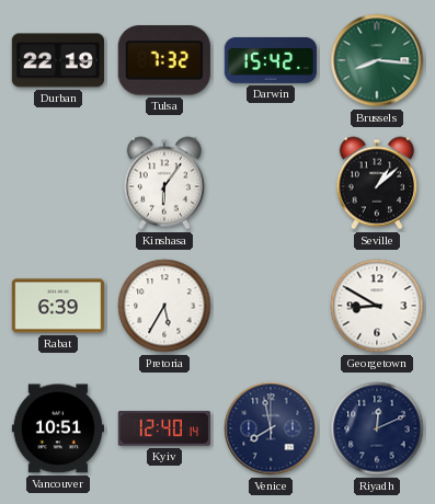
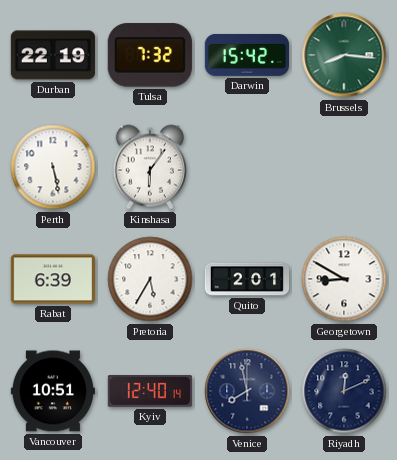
Perth: none -> 5:28
Seville: 1:08 -> none
Quito: none -> 2:01
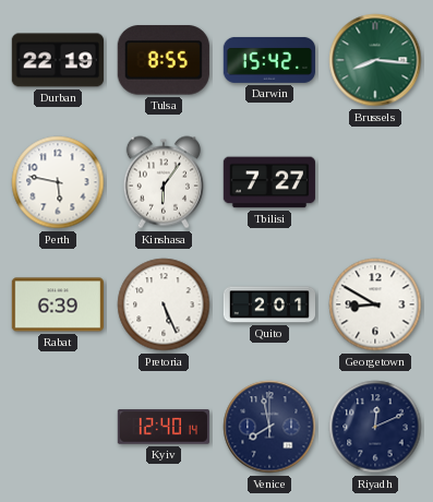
Tulsa: 7:32 -> 8:55
Perth: 5:28 -> 5:47
Tbilisi: none -> 7:27
Pretoria: 5:35 -> 5:26
Vancouver: 10:51 -> none
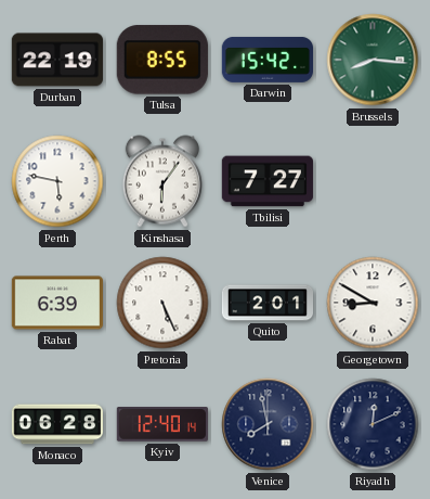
Monaco: none -> 06:28
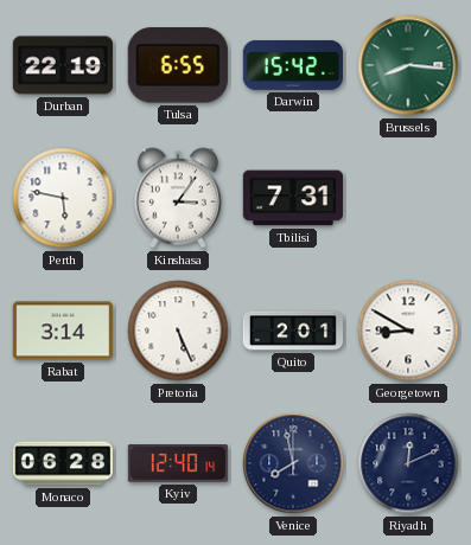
Tulsa: 8:55 -> 6:55
Kinshasa: 6:06 -> 3:06
Tbilisi: 7:27 -> 7:31
Rabat: 6:39 -> 3:14
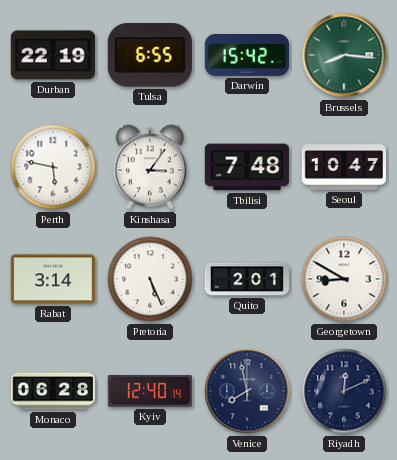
Tbilisi: 7:31 -> 7:48
Seoul: none -> 10:47
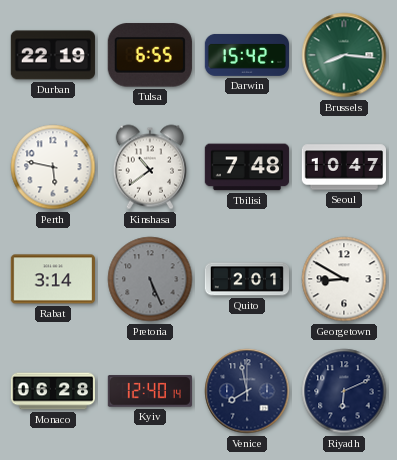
Kinshasa: 3:06 -> 10:39
Pretoria dial: white -> grey
Riyadh: 12:11 -> 6:11
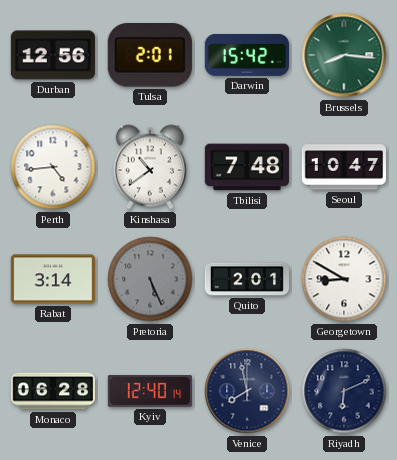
Durban: 22:19 -> 12:56
Tulsa: 6:55 -> 2:01
Perth: 5:47 -> 4:44
